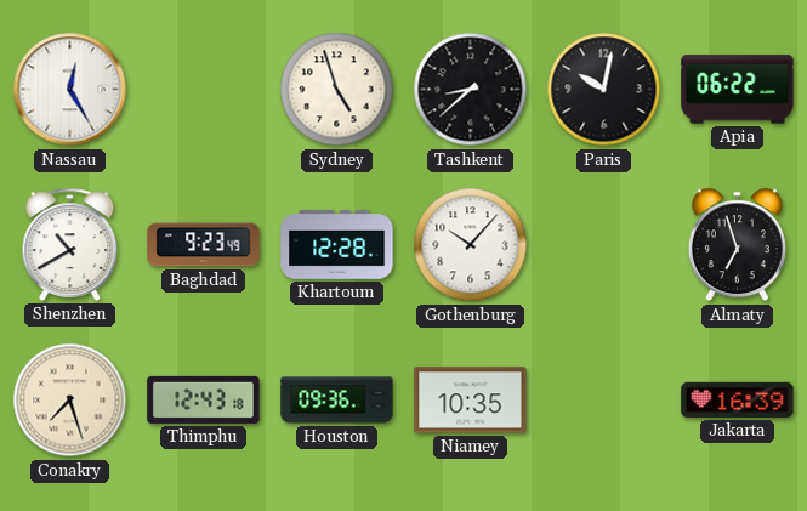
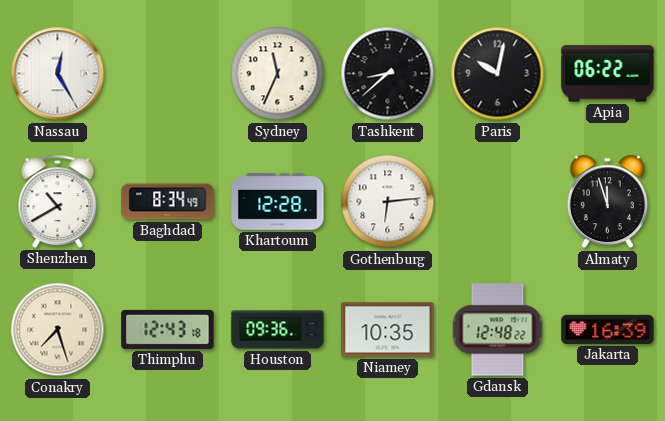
Sydney: 4:57 -> 11:34
Baghdad: 9:23 -> 8:34
Gothenburg: 10:07 -> 6:14
Almaty: 6:57 -> 11:57
Gdansk: none -> 12:48
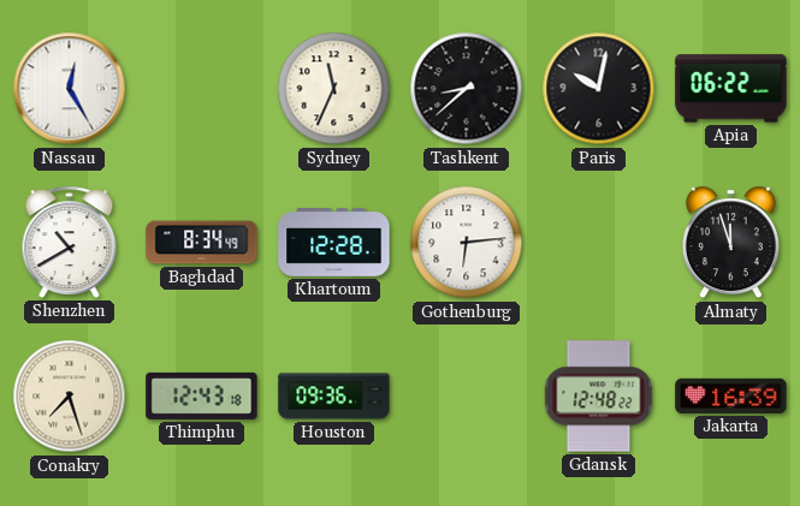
Niamey: 10:35 -> none
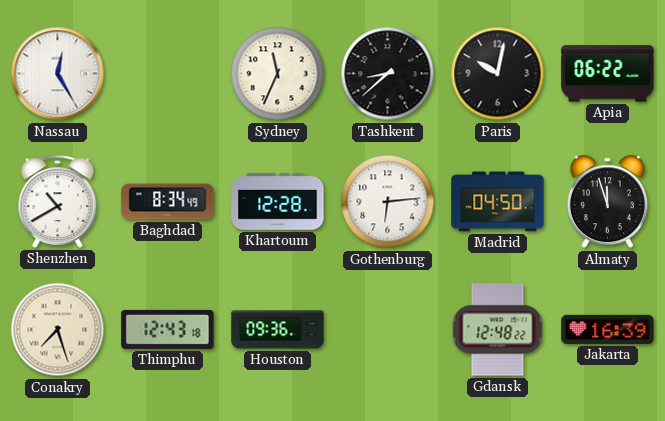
Madrid: none -> 04:50
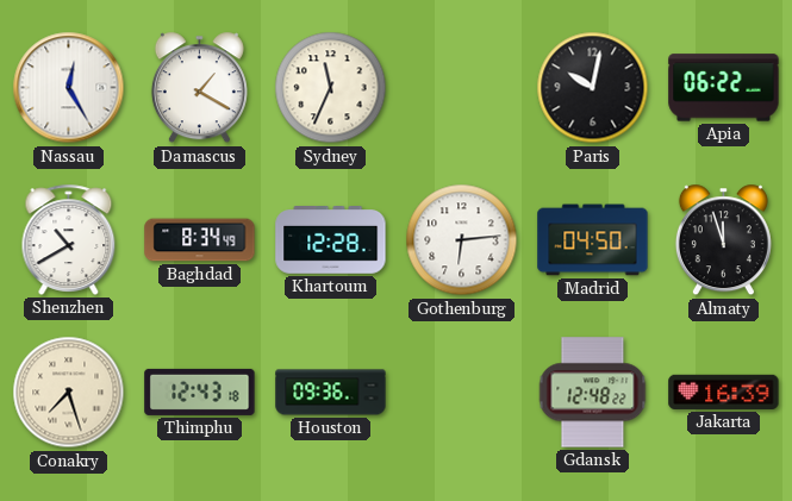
Damascus: none -> 1:20
Tashkent: 8:38 -> none
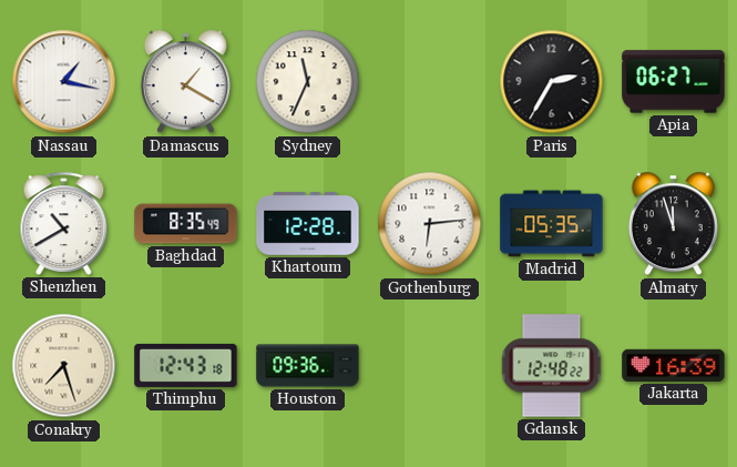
Nassau: 12:25 -> 1:17
Paris: 10:02 -> 2:35
Apia: 06:22 -> 06:27
Baghdad: 8:34 -> 8:35
Madrid: 04:50 -> 05:35
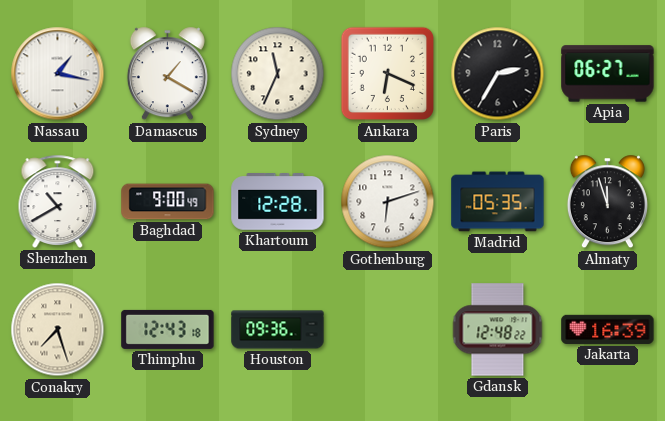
Ankara: none -> 6:19
Baghdad: 8:35 -> 9:00
Gothenburg: 6:14 -> 6:12
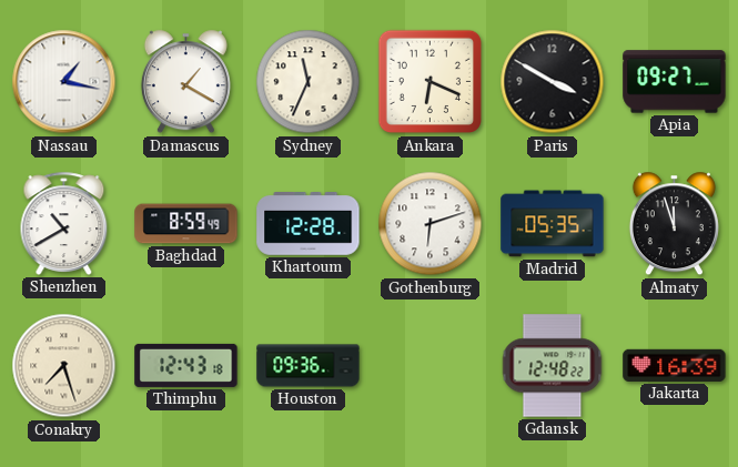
Paris: 2:35 -> 3:50
Apia: 06:27 -> 09:27
Baghdad: 9:00 -> 8:59
